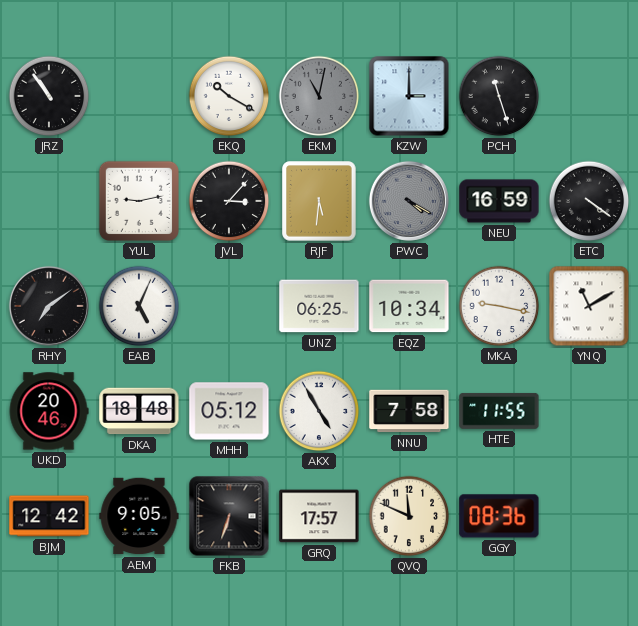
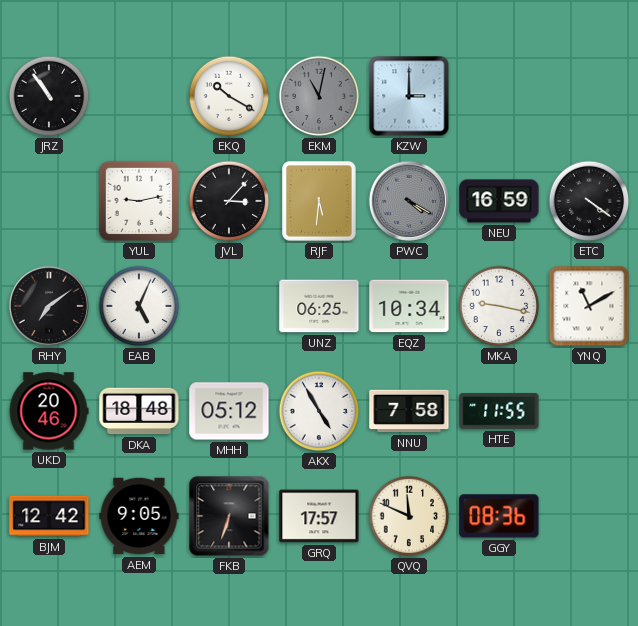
PCH: 11:27 -> none
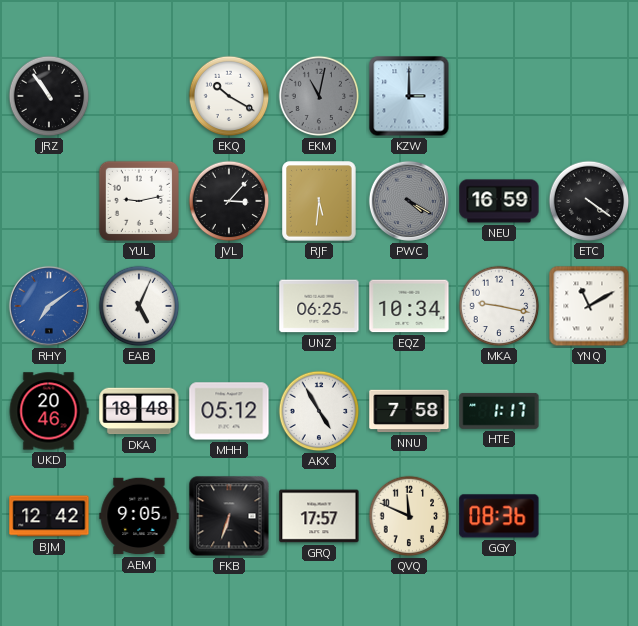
RHY dial: black -> blue
HTE: 11:55 -> 1:17
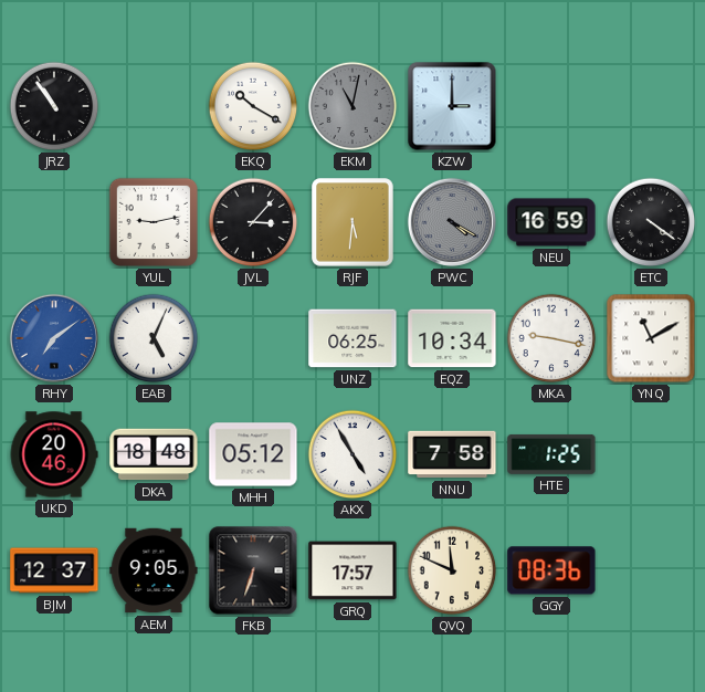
HTE: 1:17 -> 1:25
BJM: 12:42 -> 12:37
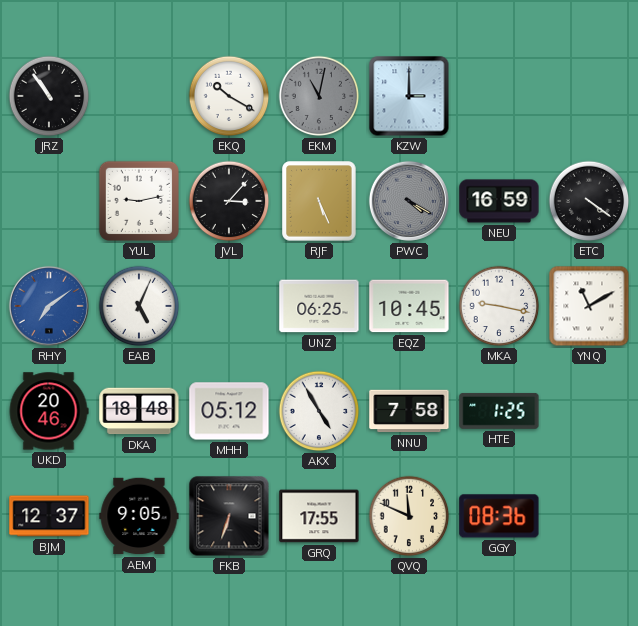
RJF: 5:31 -> 5:26
EQZ: 10:34 -> 10:45
GRQ: 17:57 -> 17:55
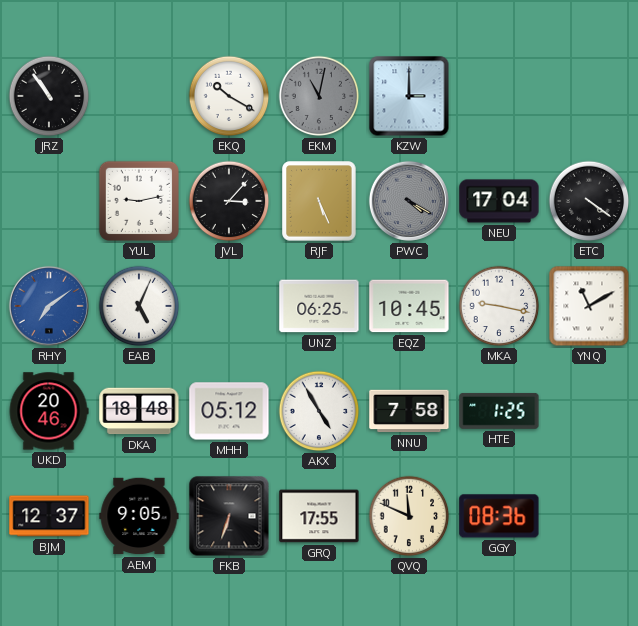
NEU: 16:59 -> 17:04
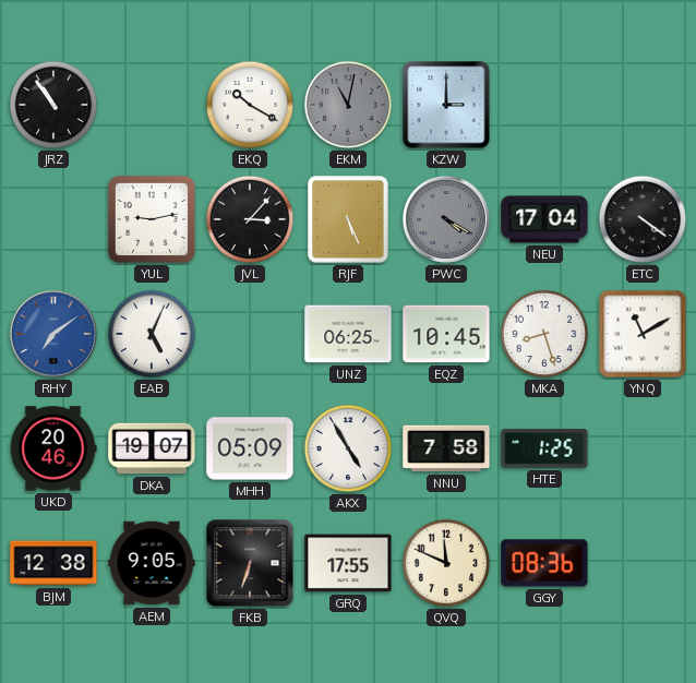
MKA: 9:17 -> 8:27
DKA: 18:48 -> 19:07
MHH: 05:12 -> 05:09
BJM: 12:37 -> 12:38
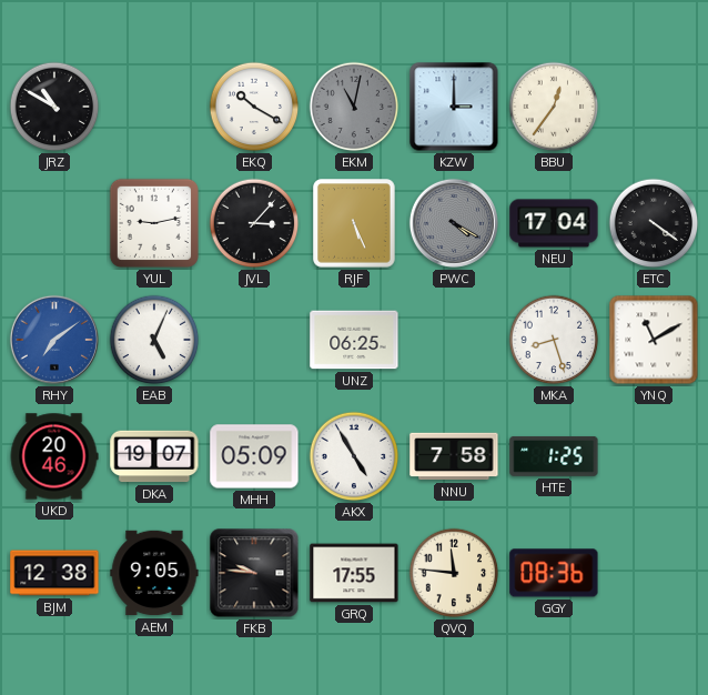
JRZ: 10:54 -> 10:50
BBU: none -> 12:36
EQZ: 10:45 -> none
FKB: 6:33 -> 9:46
QVQ: 11:49 -> 11:46
